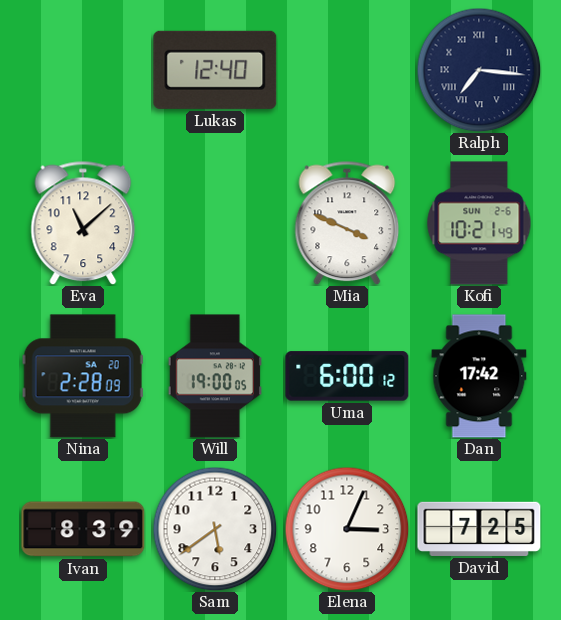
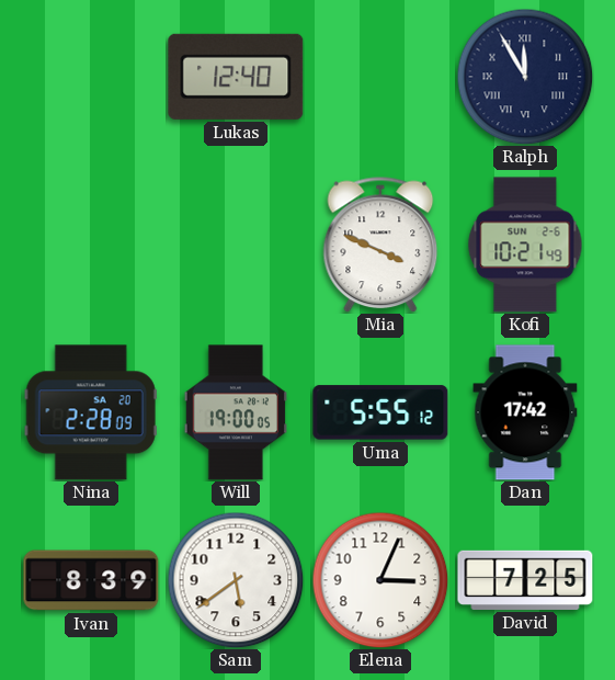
Ralph: 7:16 -> 11:55
Eva: 11:08 -> none
Uma: 6:00 -> 5:55
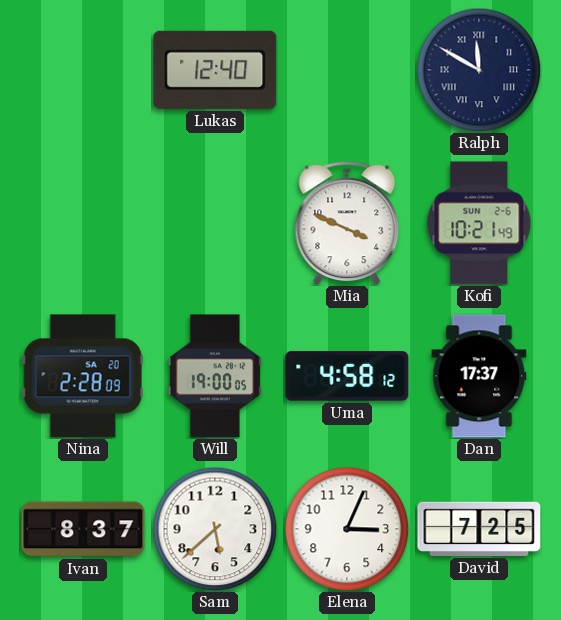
Ralph: 11:55 -> 11:50
Uma: 5:55 -> 4:58
Dan: 17:42 -> 17:37
Ivan: 8:39 -> 8:37
Sam: 5:39 -> 5:38
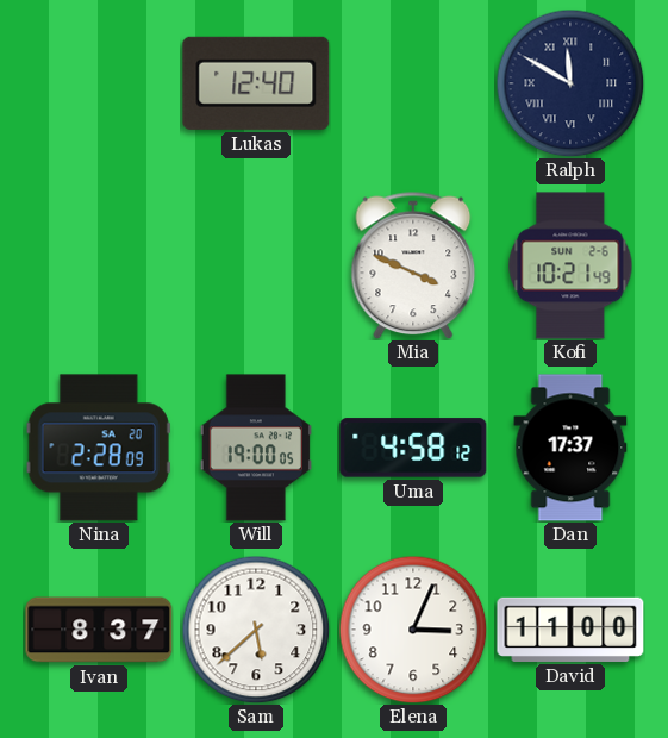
David: 7:25 -> 11:00
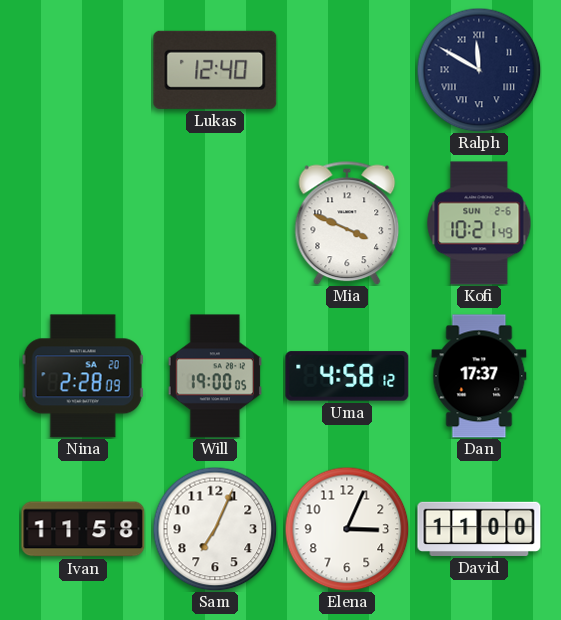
Ivan: 8:37 -> 11:58
Sam: 5:38 -> 7:04
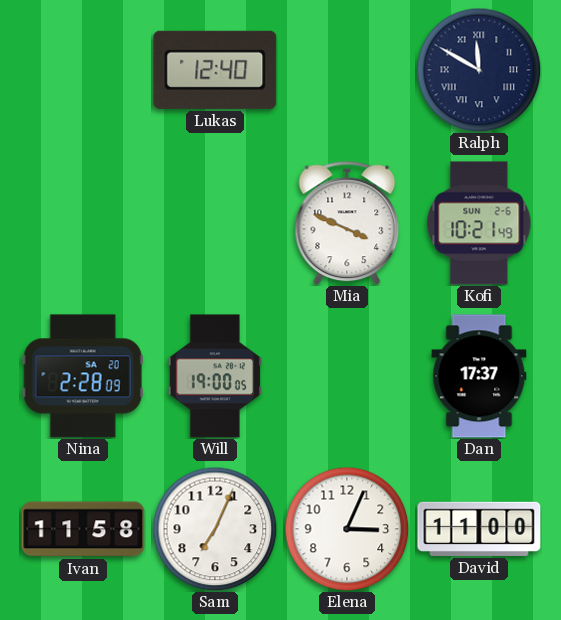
Uma: 4:58 -> none
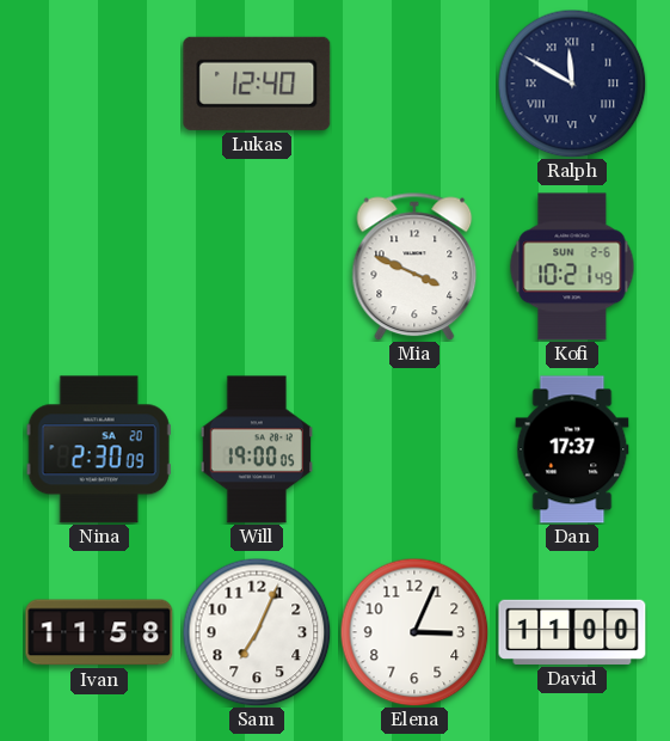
Nina: 2:28 -> 2:30
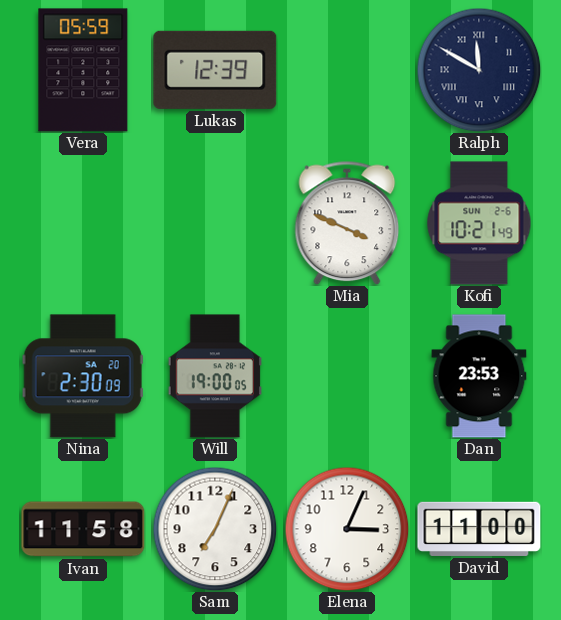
Vera: none -> 05:59
Lukas: 12:40 -> 12:39
Dan: 17:37 -> 23:53
